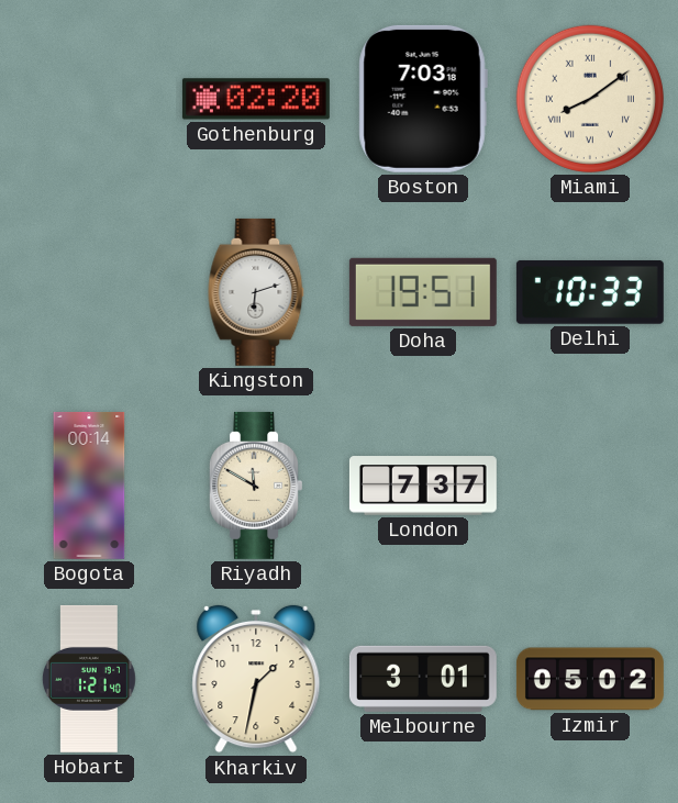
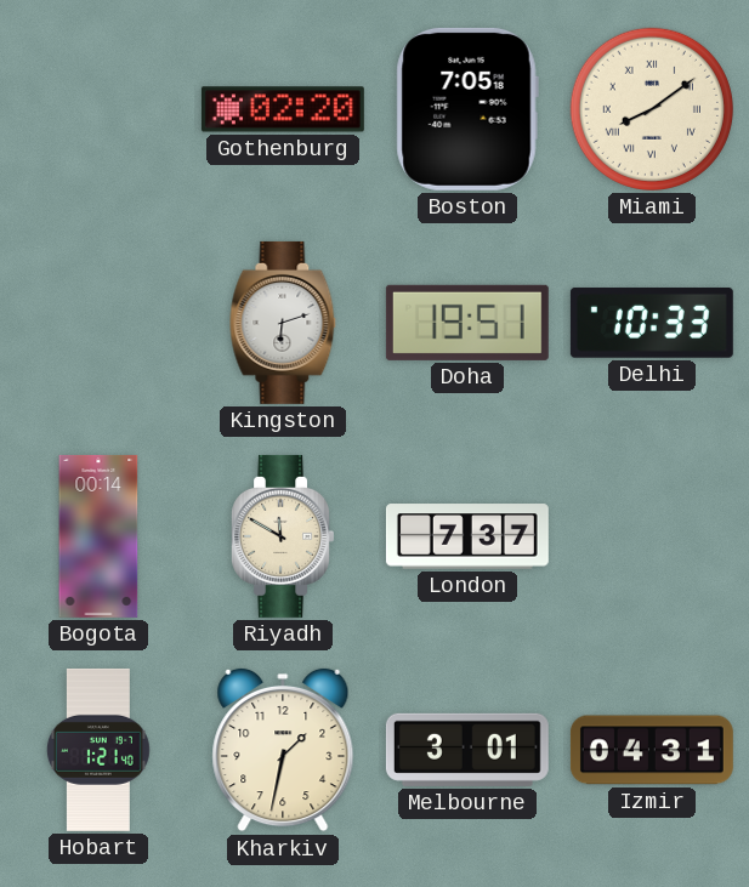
Boston: 7:03 -> 7:05
Izmir: 05:02 -> 04:31
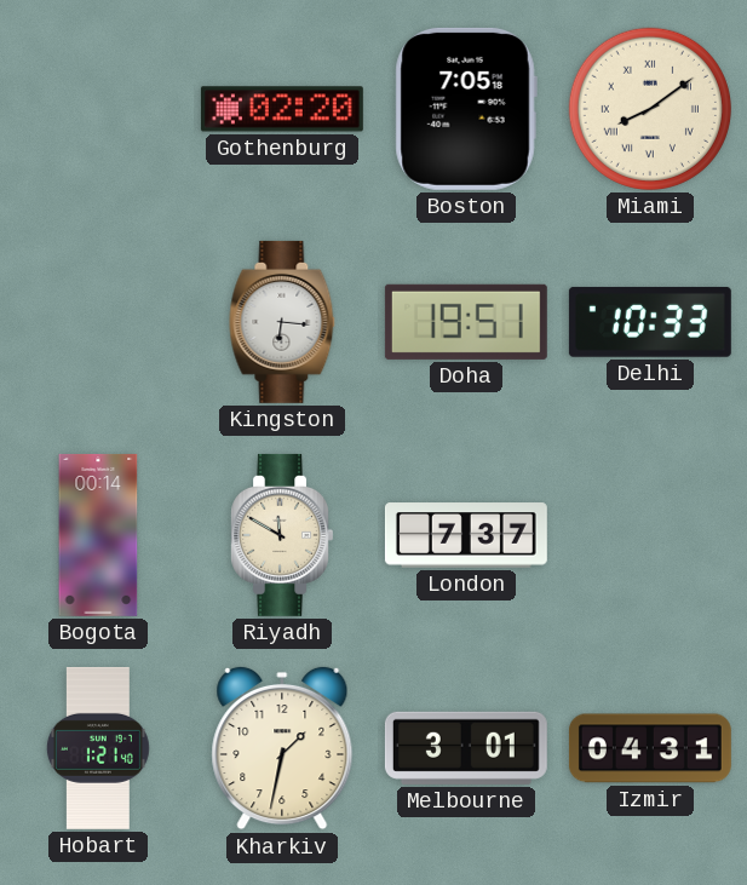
Kingston: 6:12 -> 6:16
